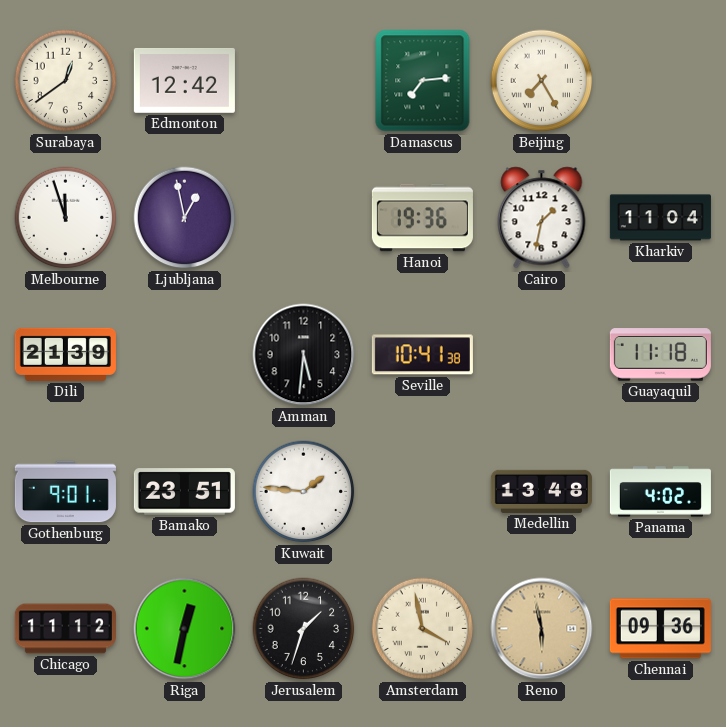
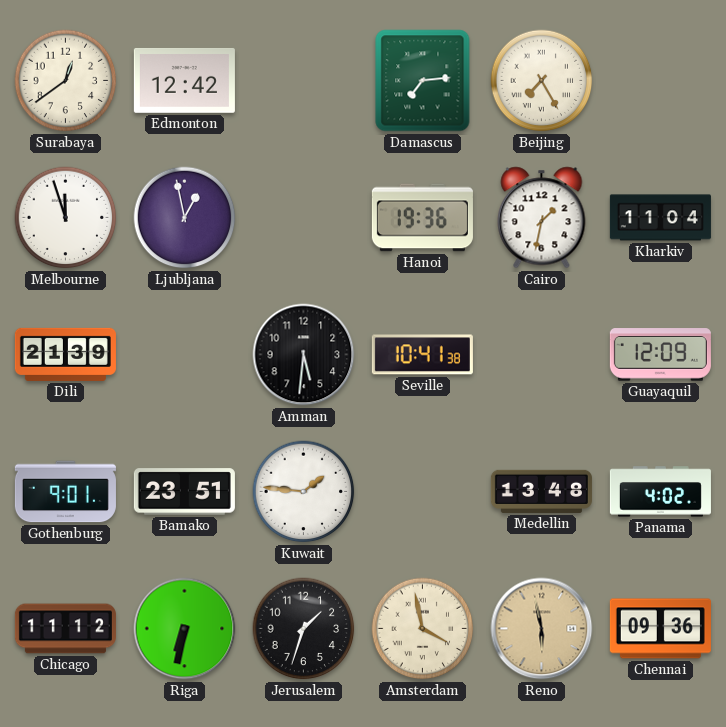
Guayaquil: 11:18 -> 12:09
Riga: 12:32 -> 6:32
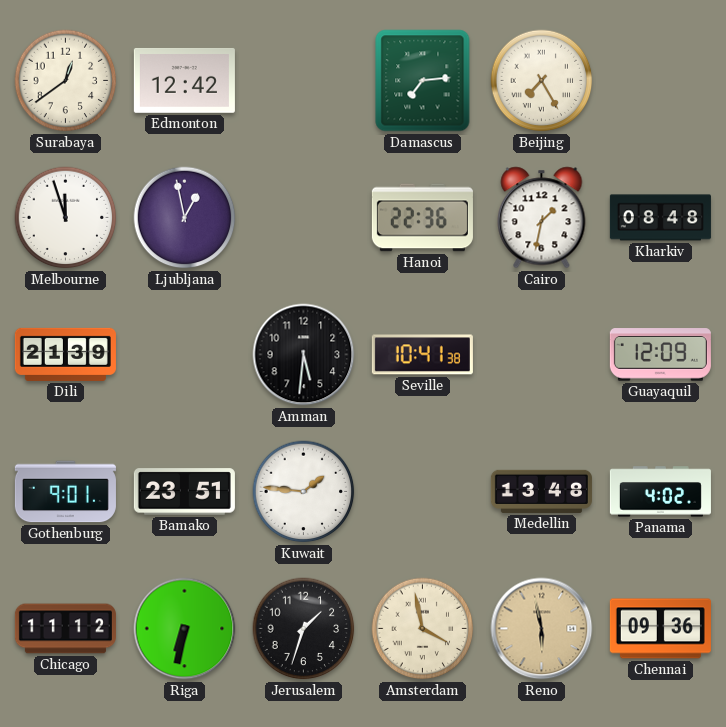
Hanoi: 19:36 -> 22:36
Kharkiv: 11:04 -> 08:48
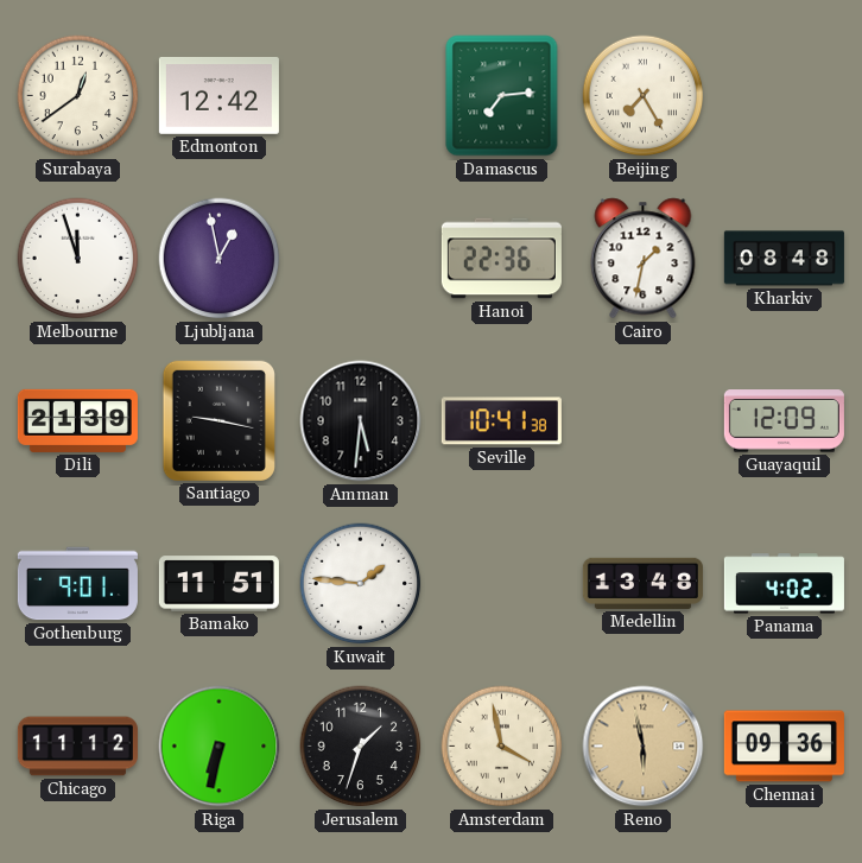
Santiago: none -> 9:17
Bamako: 23:51 -> 11:51
